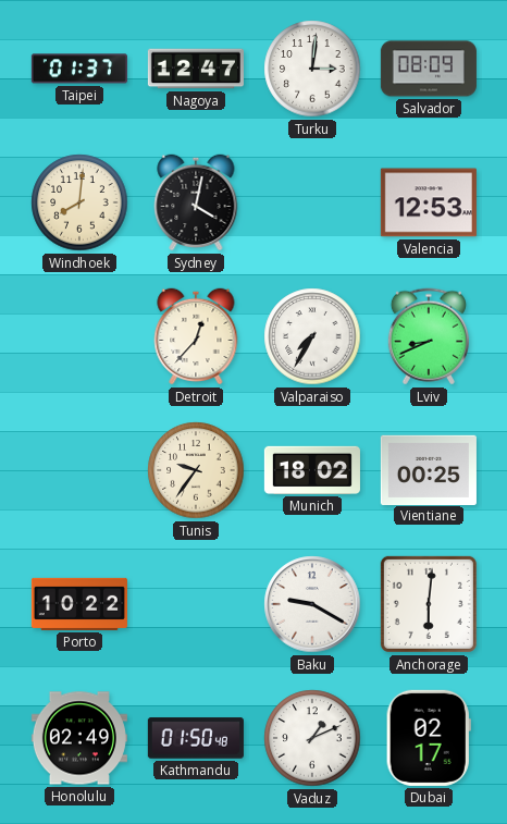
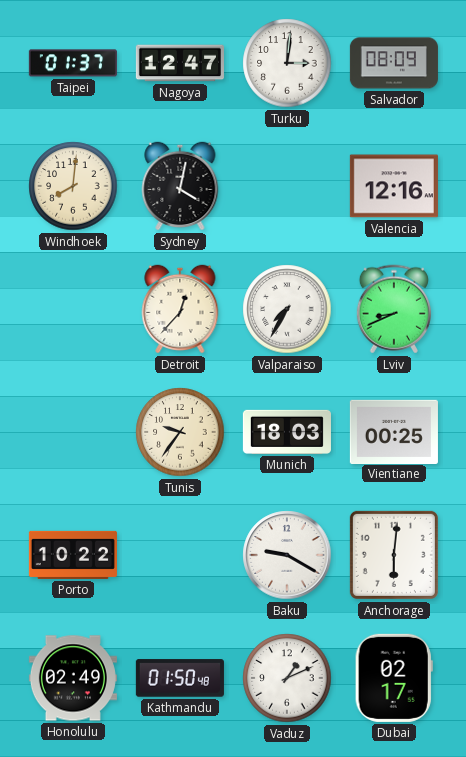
Valencia: 12:53 -> 12:16
Munich: 18:02 -> 18:03
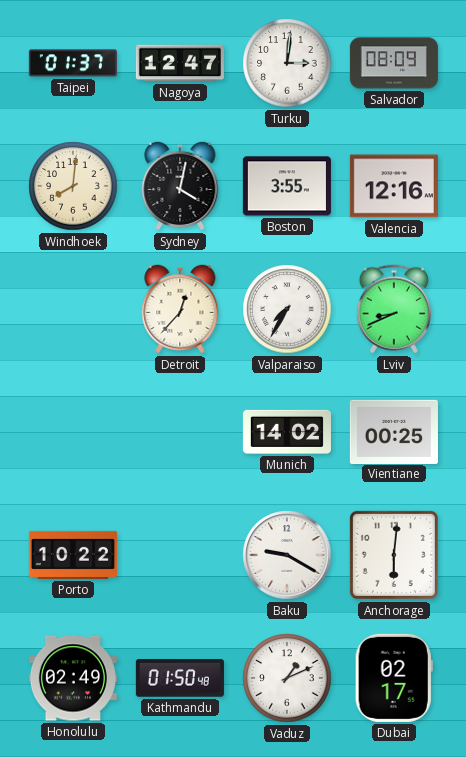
Boston: none -> 3:55
Tunis: 9:36 -> none
Munich: 18:03 -> 14:02
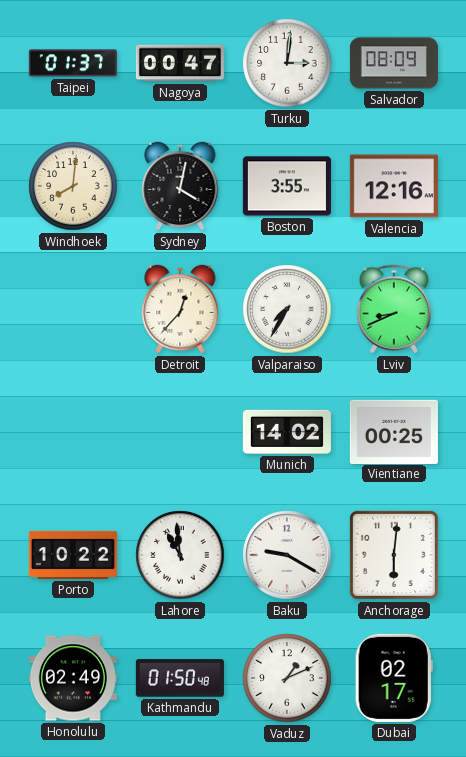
Nagoya: 12:47 -> 00:47
Lahore: none -> 10:59
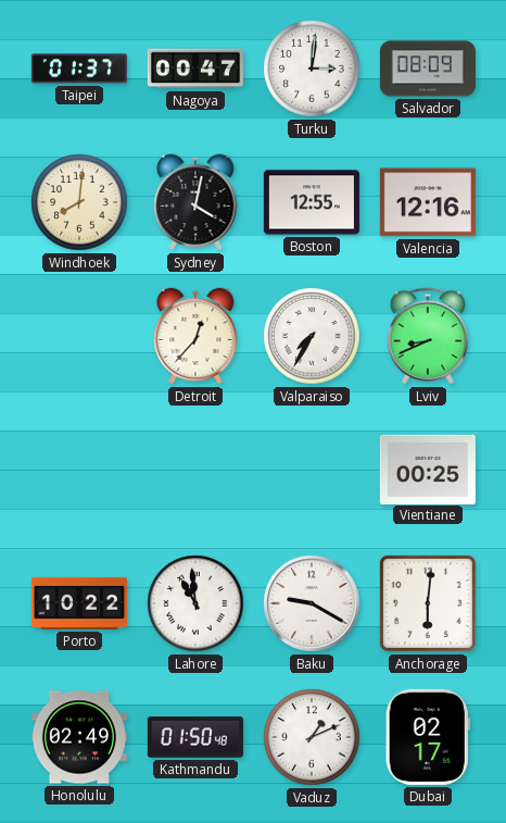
Boston: 3:55 -> 12:55
Munich: 14:02 -> none
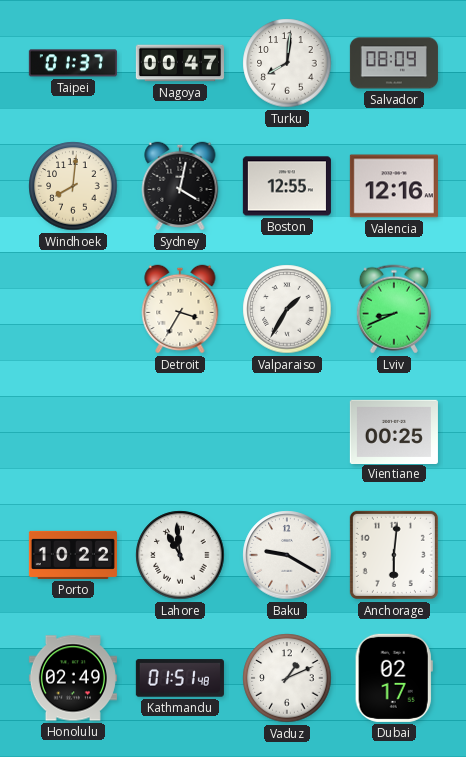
Turku: 3:01 -> 8:01
Detroit: 12:37 -> 3:35
Valparaiso: 7:35 -> 1:35
Kathmandu: 01:50 -> 01:51
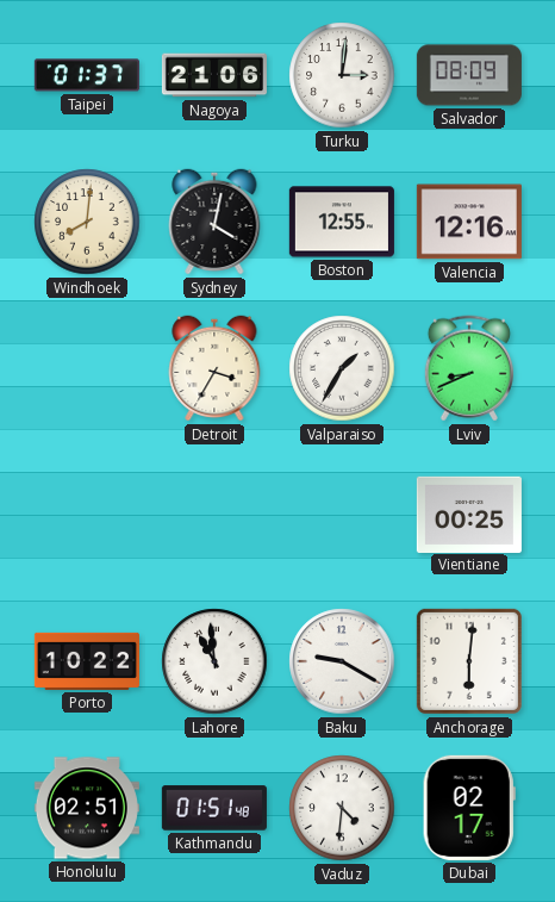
Nagoya: 00:47 -> 21:06
Turku: 8:01 -> 3:01
Honolulu: 02:49 -> 02:51
Vaduz: 1:11 -> 4:31
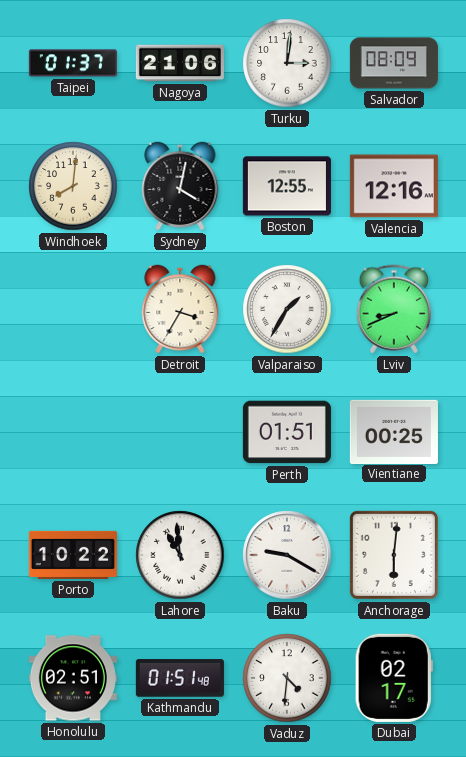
Perth: none -> 01:51
